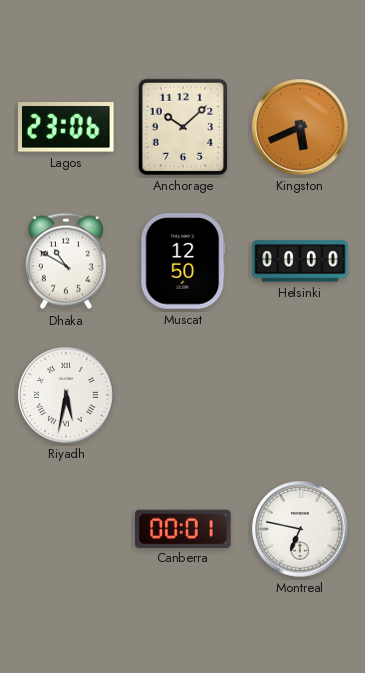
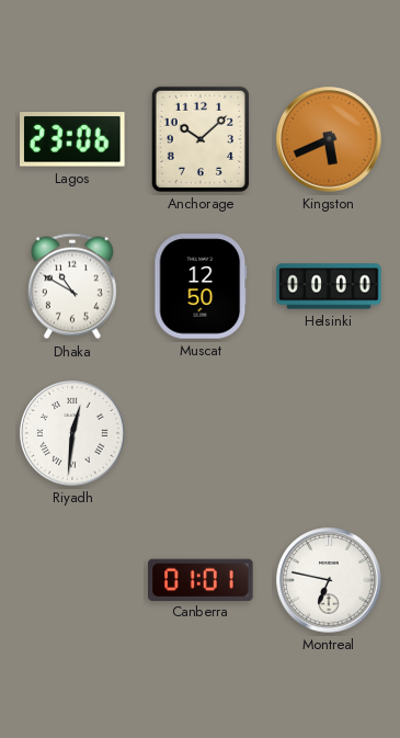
Riyadh: 5:32 -> 12:31
Canberra: 00:01 -> 01:01
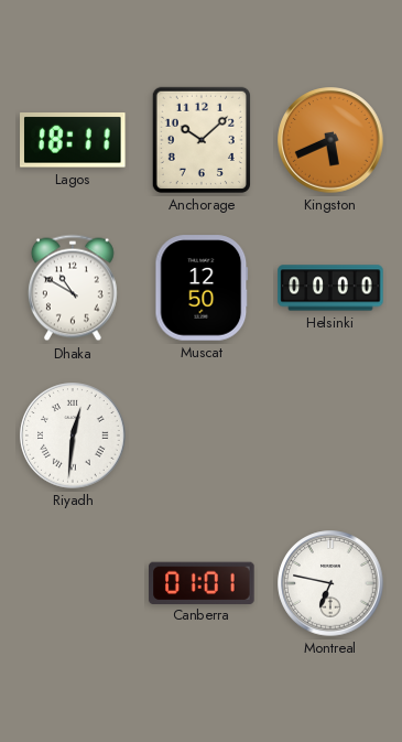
Lagos: 23:06 -> 18:11
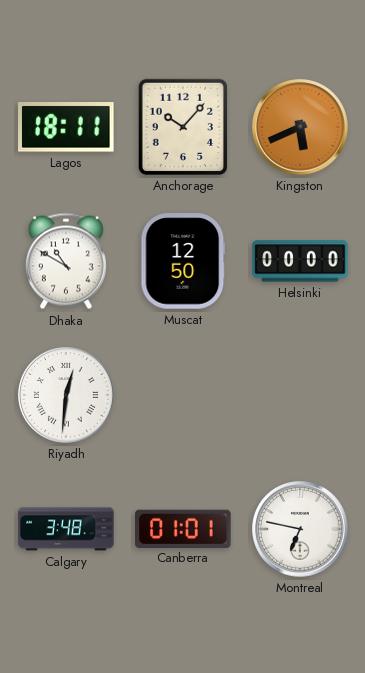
Anchorage: 10:08 -> 10:07
Calgary: none -> 3:48
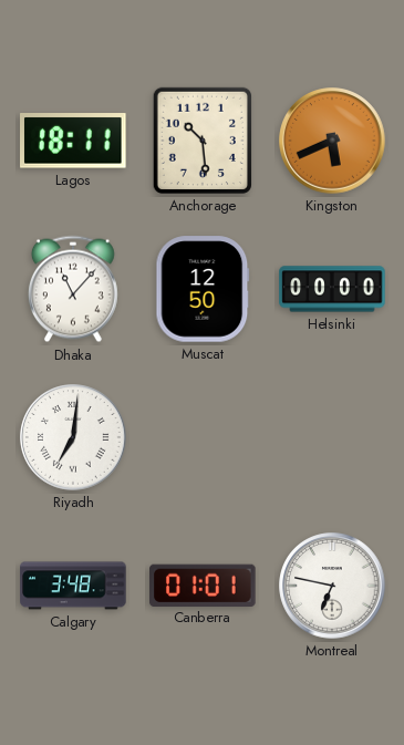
Anchorage: 10:07 -> 10:29
Dhaka: 10:50 -> 11:07
Riyadh: 12:31 -> 7:01
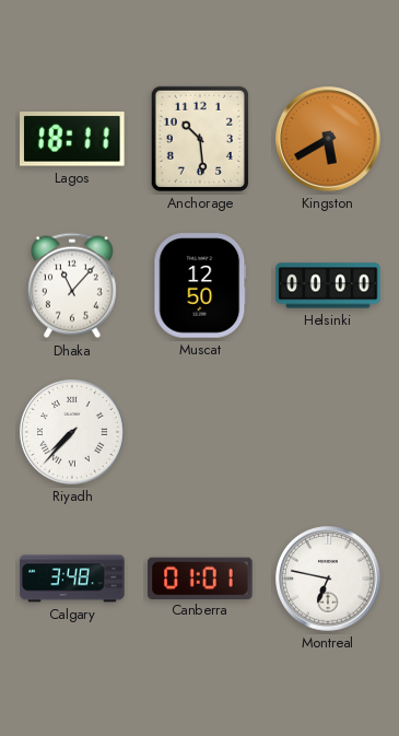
Kingston: 5:41 -> 5:40
Riyadh: 7:01 -> 7:37
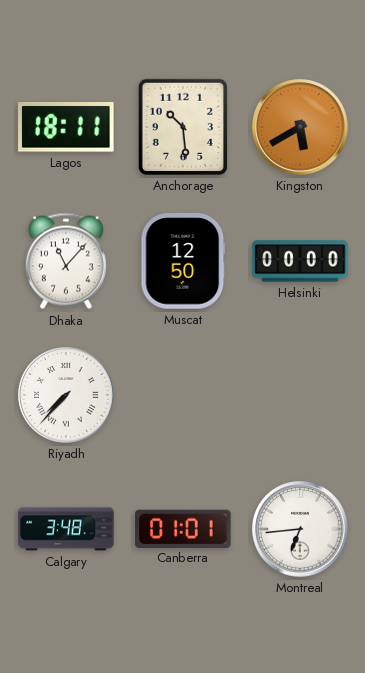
Montreal: 6:47 -> 6:44
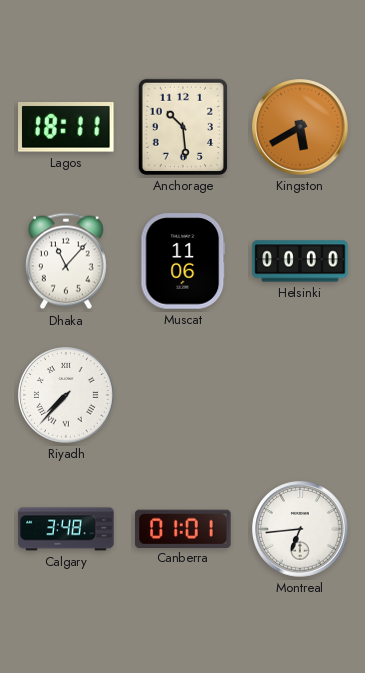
Muscat: 12:50 -> 11:06
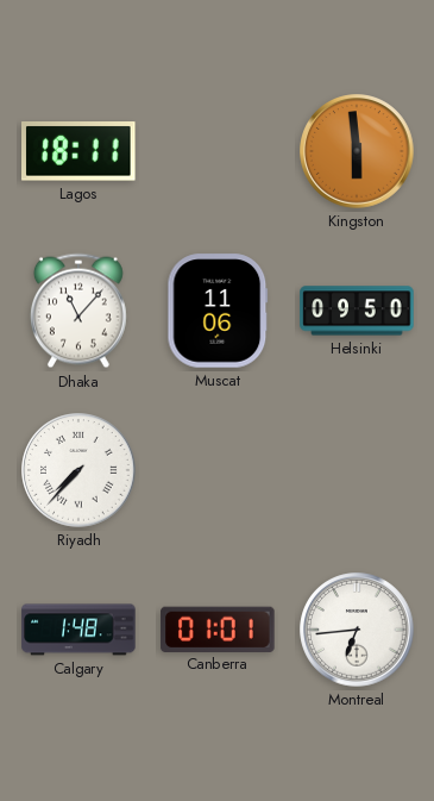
Anchorage: 10:29 -> none
Kingston: 5:40 -> 5:59
Helsinki: 00:00 -> 09:50
Calgary: 3:48 -> 1:48
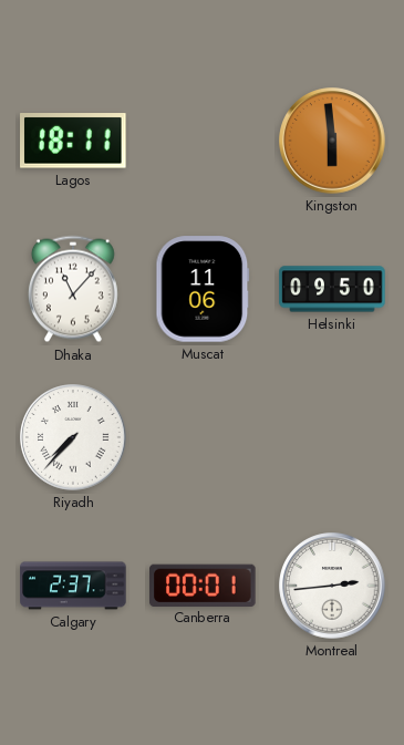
Calgary: 1:48 -> 2:37
Canberra: 01:01 -> 00:01
Montreal: 6:44 -> 2:44
